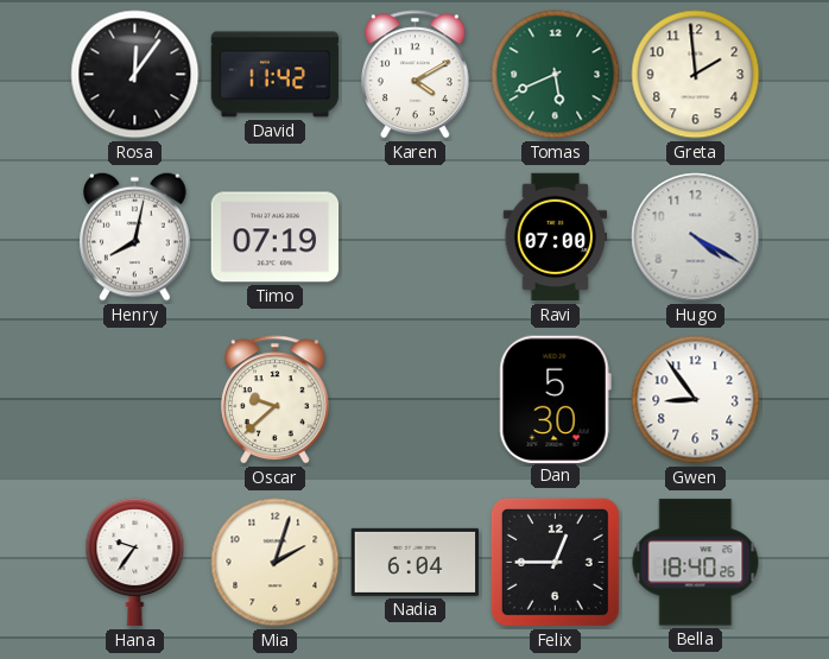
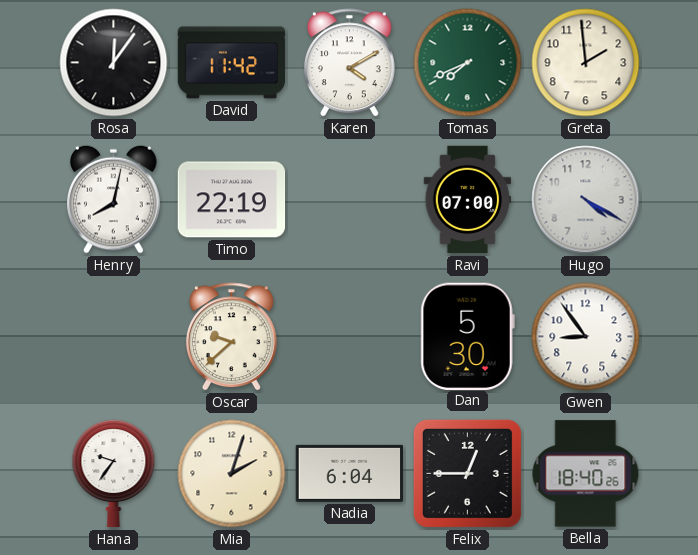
Tomas: 5:41 -> 7:41
Timo: 07:19 -> 22:19
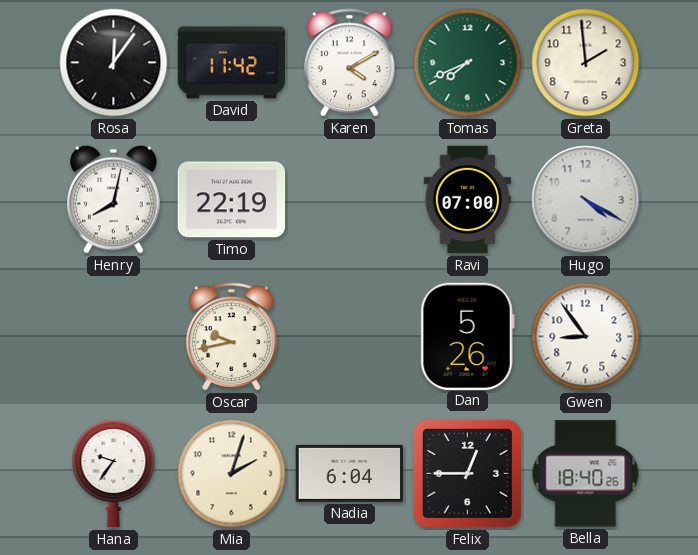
Oscar: 9:38 -> 9:43
Dan: 5:30 -> 5:26
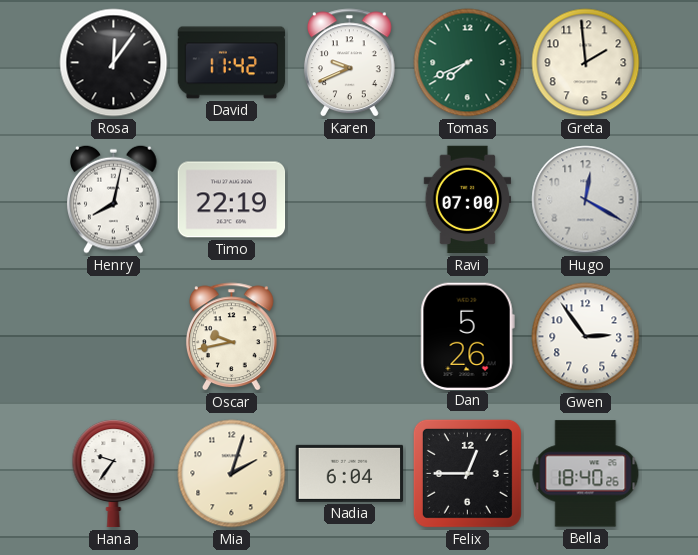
Karen: 4:10 -> 9:41
Hugo: 4:20 -> 12:20
Gwen: 8:54 -> 2:54
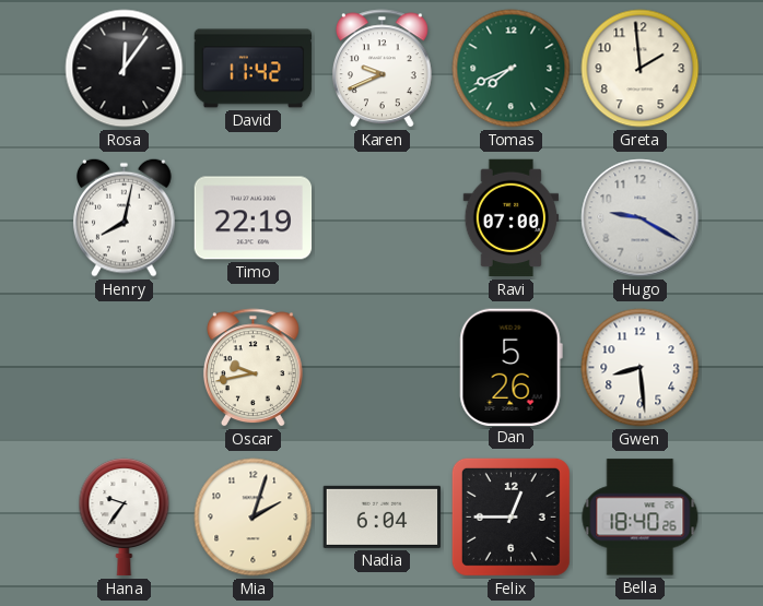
Hugo: 12:20 -> 9:20
Gwen: 2:54 -> 8:29
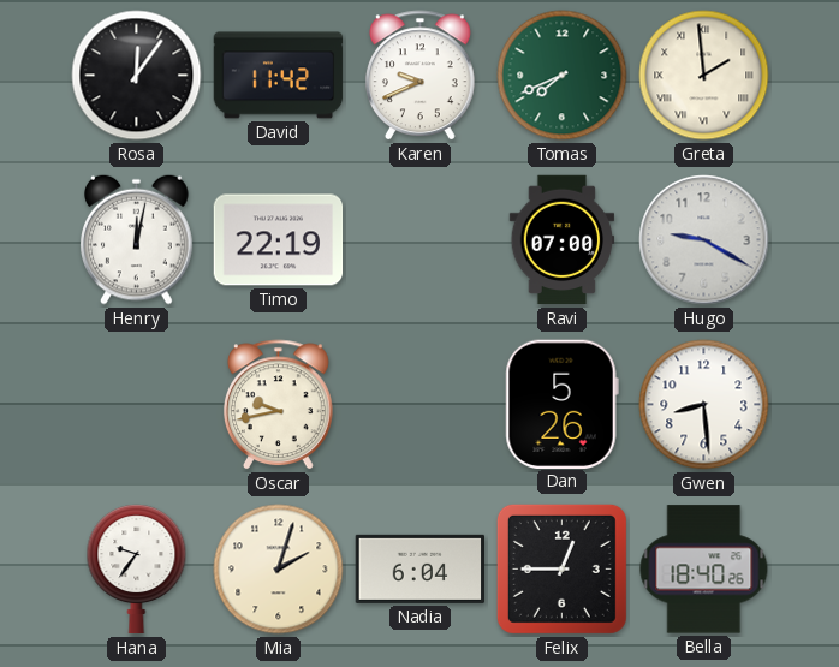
Greta numerals: Arabic -> Roman
Henry: 8:02 -> 12:02
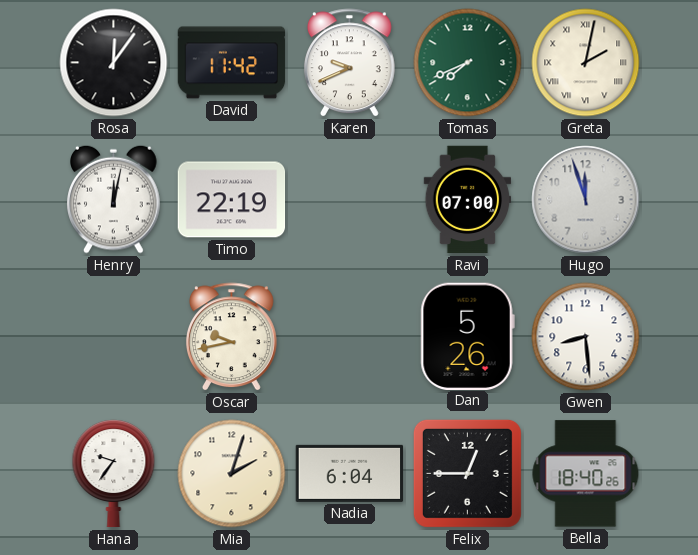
Greta: 1:59 -> 2:02
Hugo: 9:20 -> 11:57
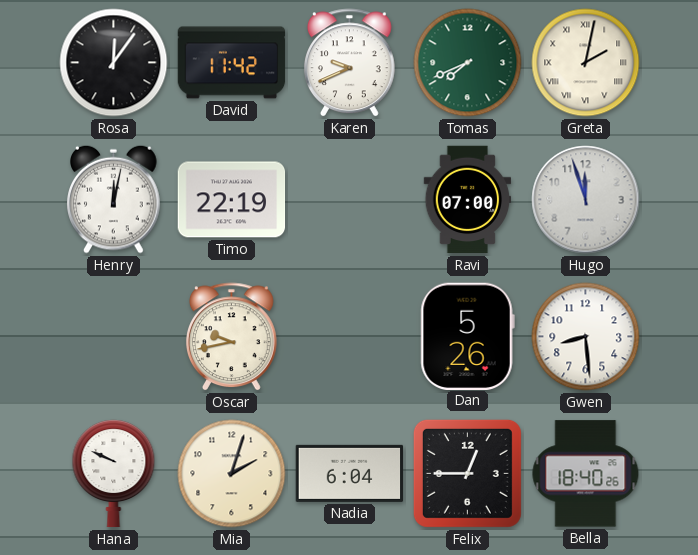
Hana: 9:36 -> 9:49
